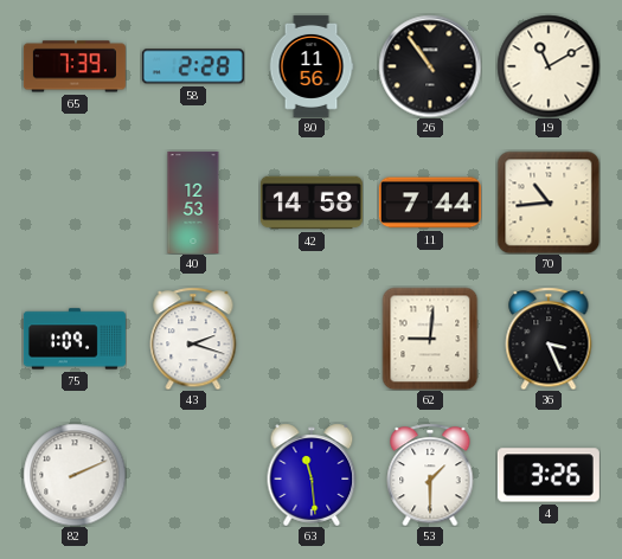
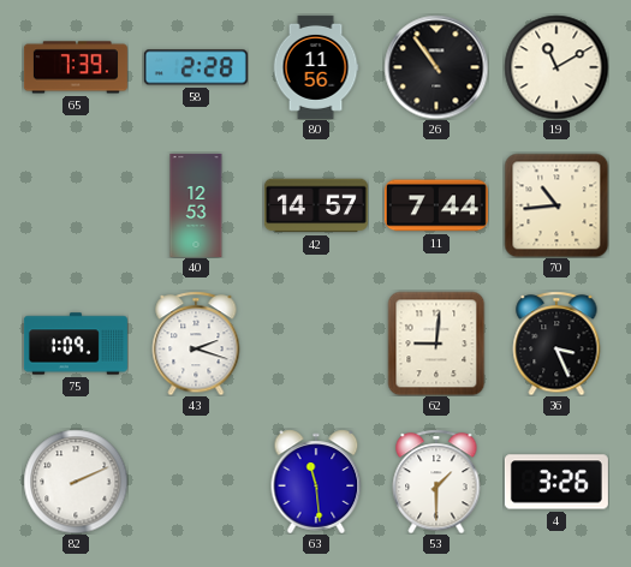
42: 14:58 -> 14:57
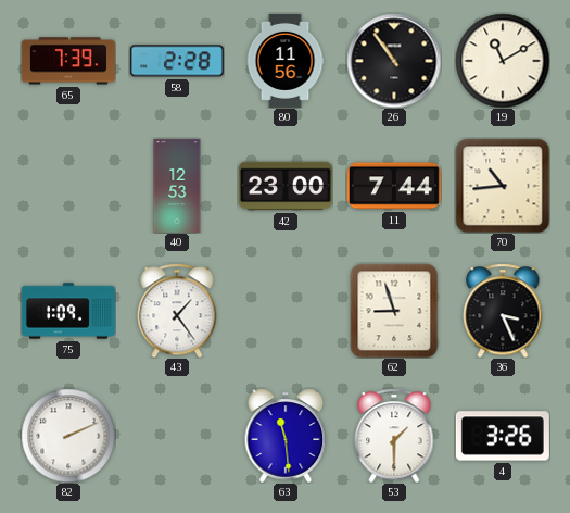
42: 14:57 -> 23:00
43: 2:18 -> 1:24
62: 9:01 -> 8:57
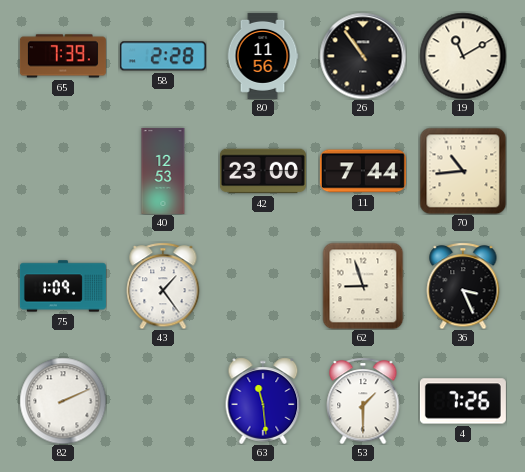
4: 3:26 -> 7:26
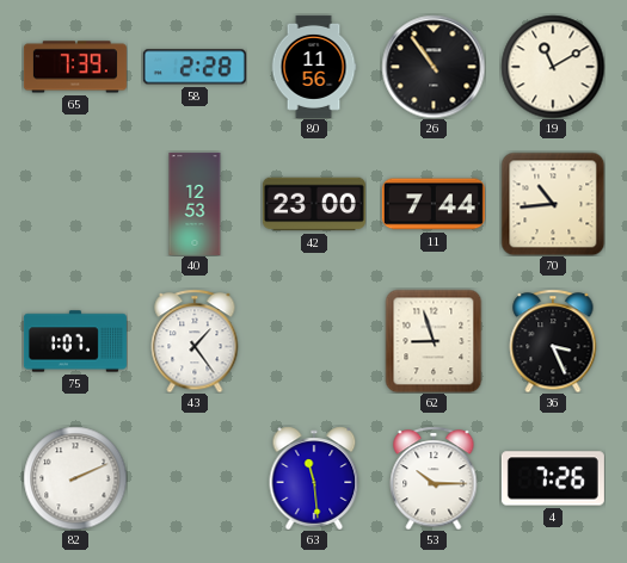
75: 1:09 -> 1:07
53: 1:30 -> 10:15
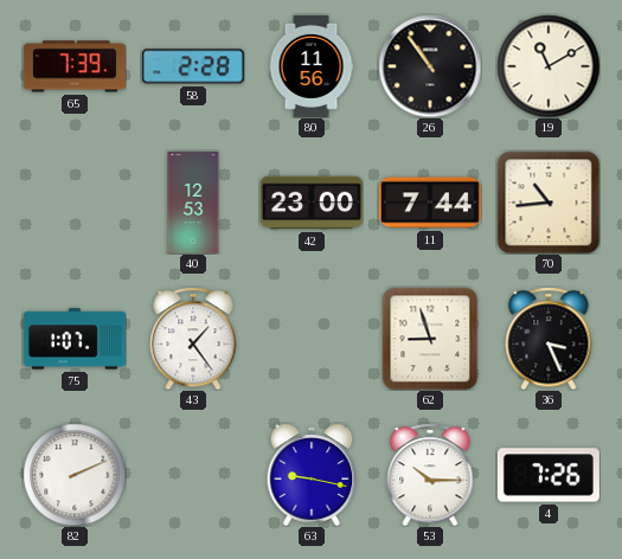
63: 11:29 -> 9:17
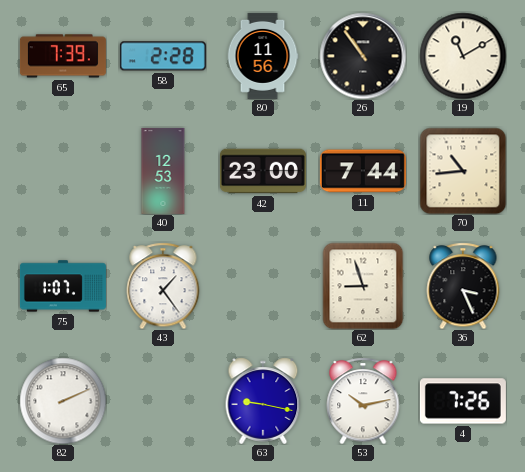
53: 10:15 -> 10:13
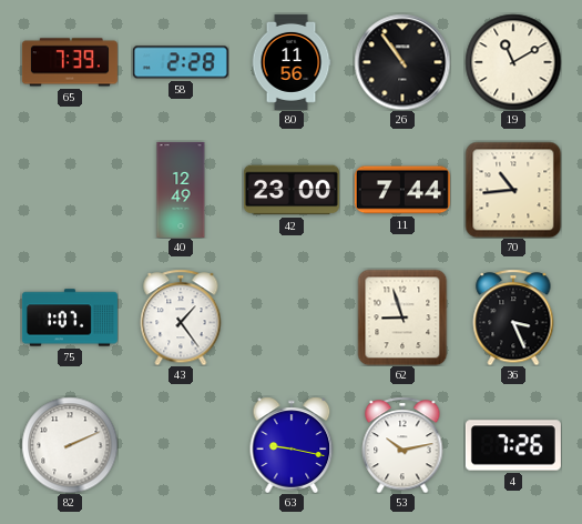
40: 12:53 -> 12:49
